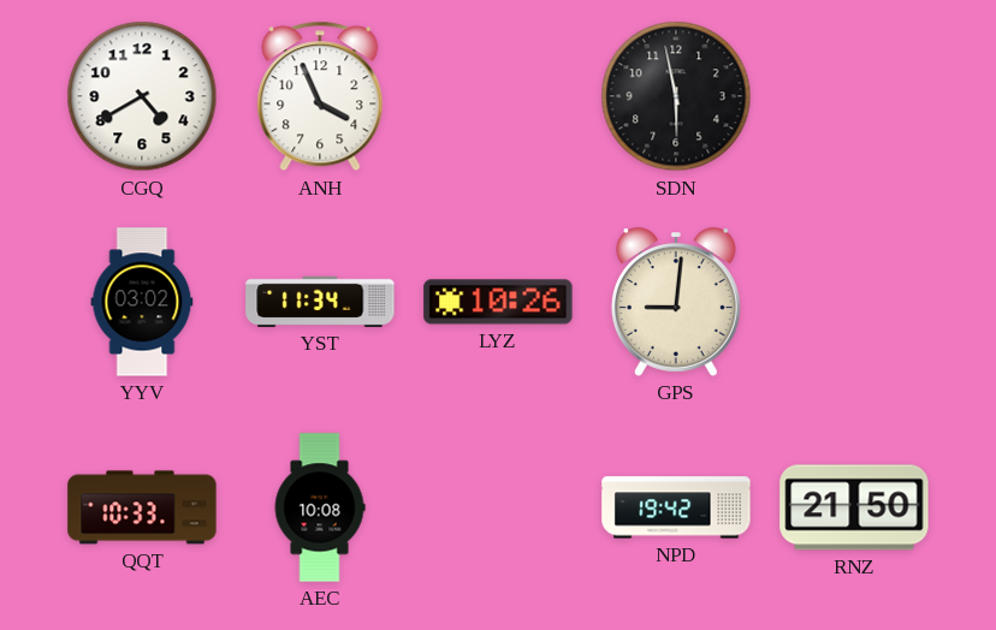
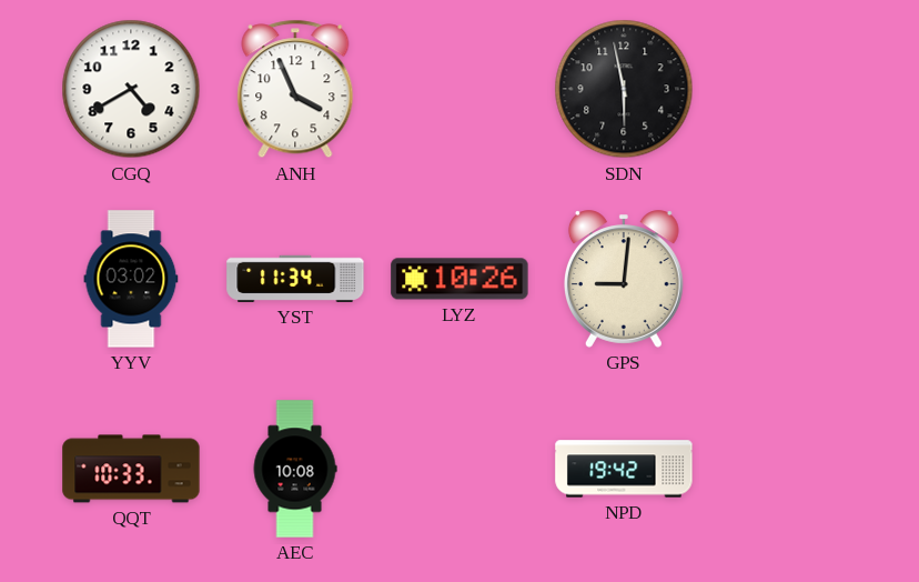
RNZ: 21:50 -> none
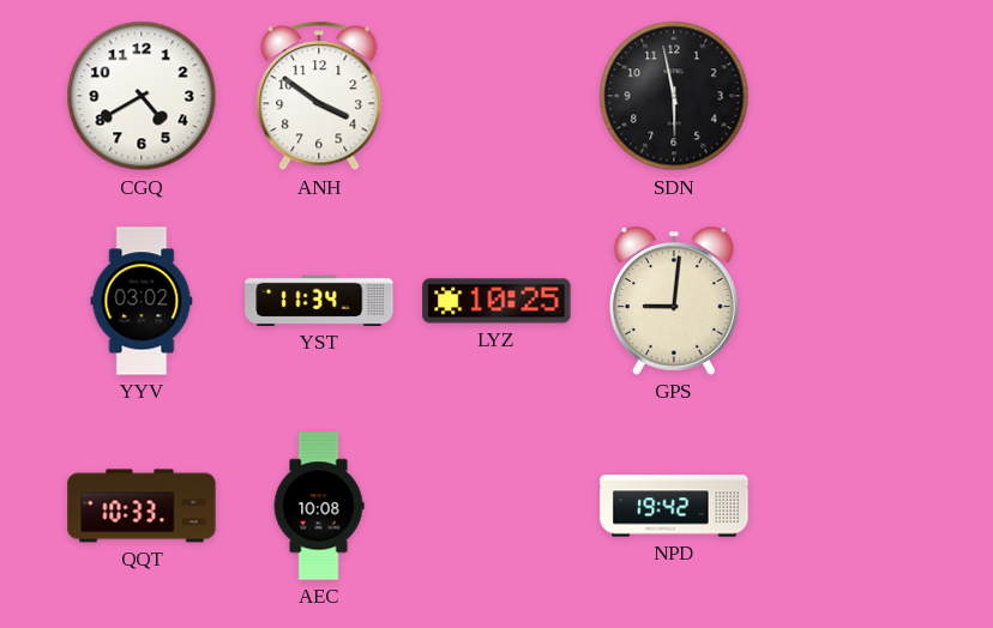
ANH: 3:56 -> 3:51
LYZ: 10:26 -> 10:25
